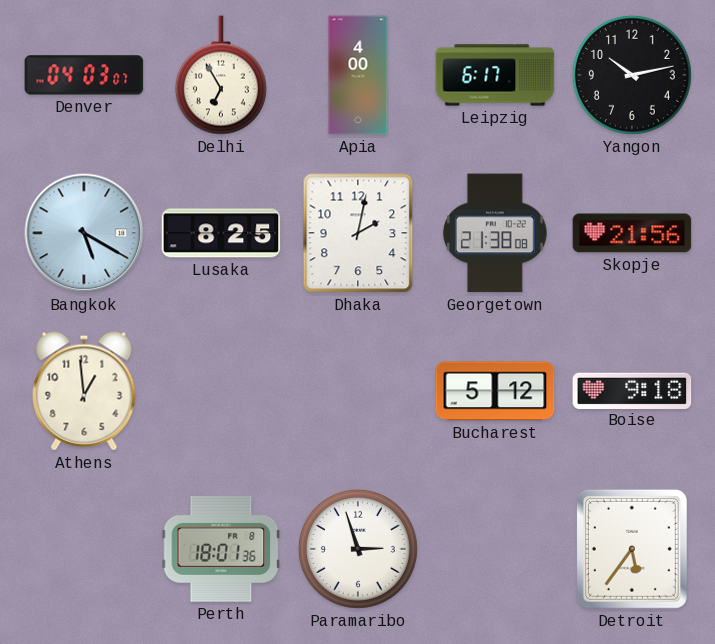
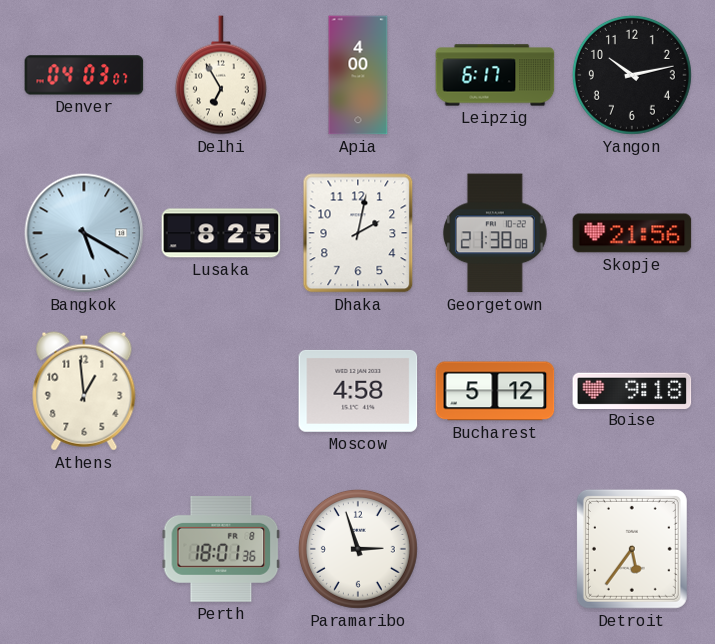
Moscow: none -> 4:58
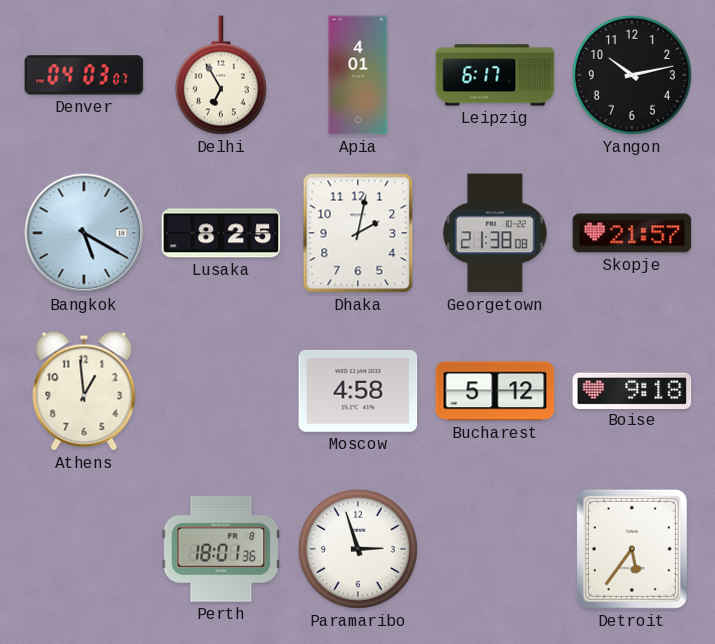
Apia: 4:00 -> 4:01
Skopje: 21:56 -> 21:57
